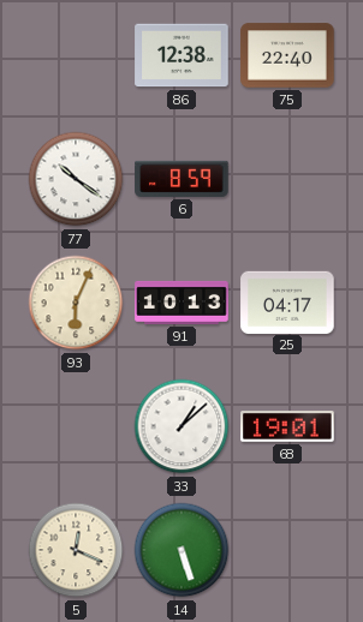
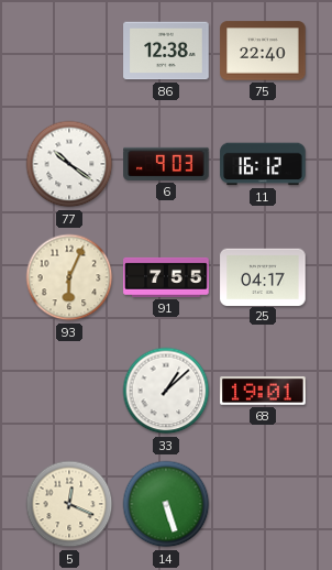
6: 8:59 -> 9:03
11: none -> 16:12
91: 10:13 -> 7:55
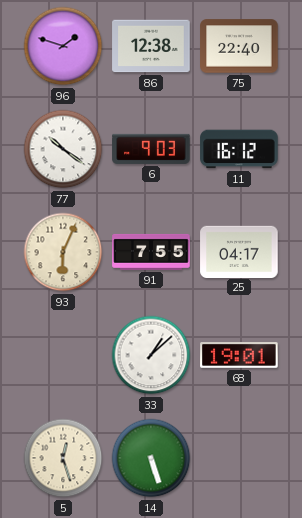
96: none -> 1:48
5: 12:19 -> 12:27
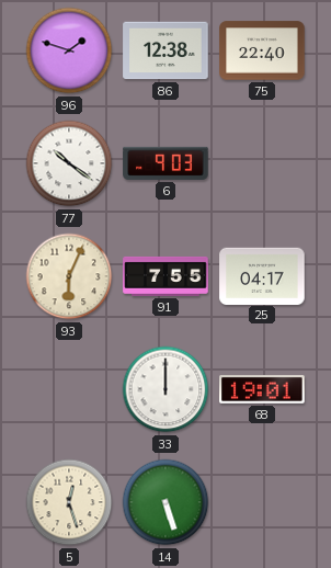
11: 16:12 -> none
33: 1:08 -> 12:00
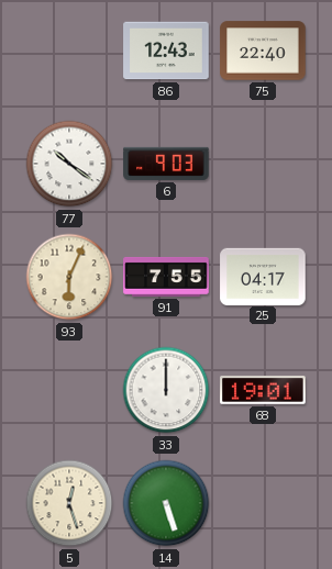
96: 1:48 -> none
86: 12:38 -> 12:43
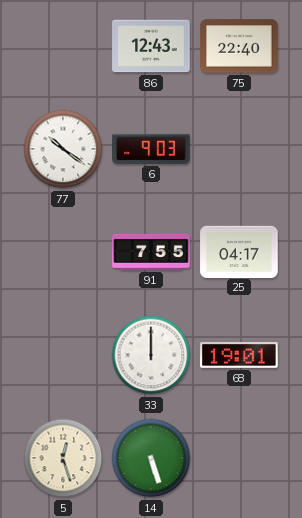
93: 6:04 -> none
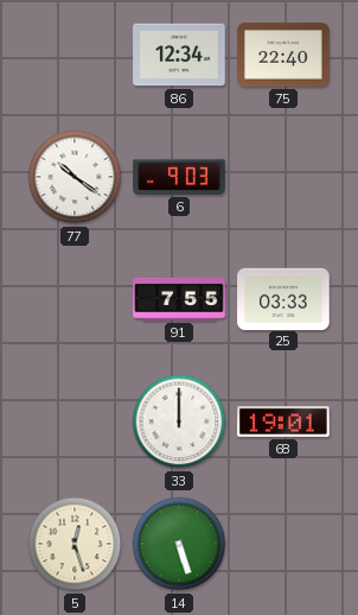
86: 12:43 -> 12:34
25: 04:17 -> 03:33
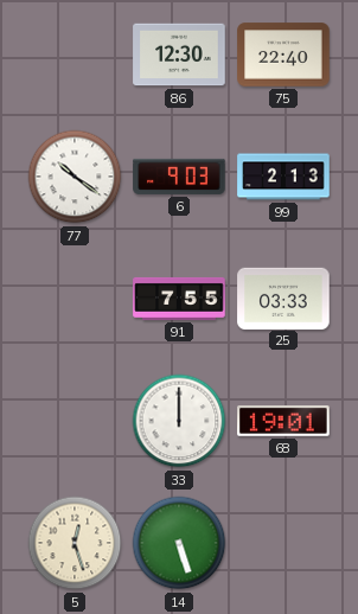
86: 12:34 -> 12:30
99: none -> 2:13
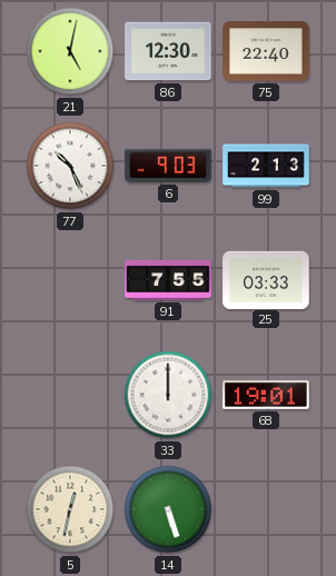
21: none -> 5:02
77: 10:21 -> 10:26
5: 12:27 -> 12:32
